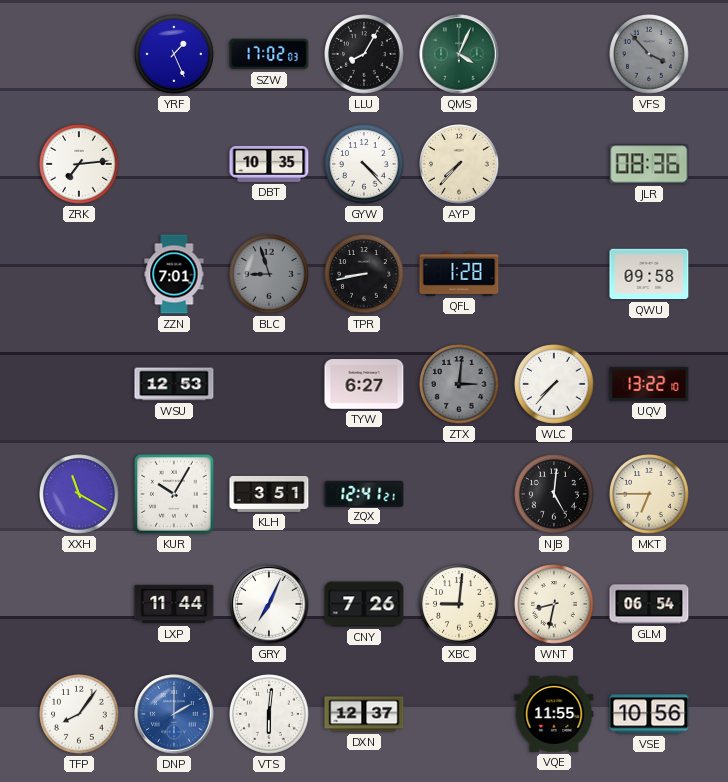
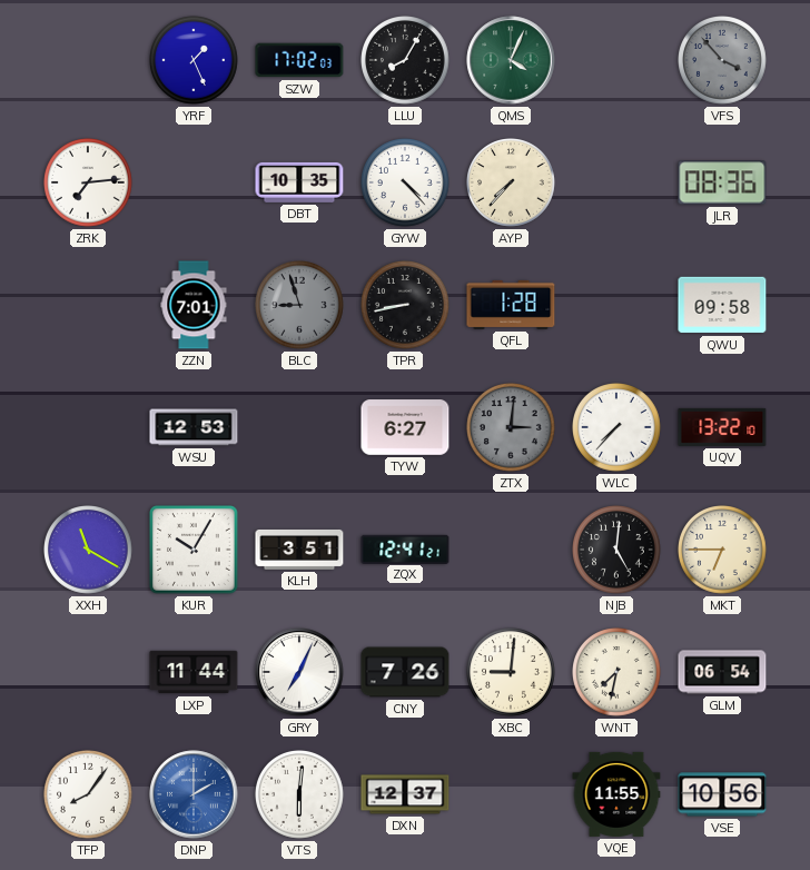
WNT: 8:32 -> 7:32
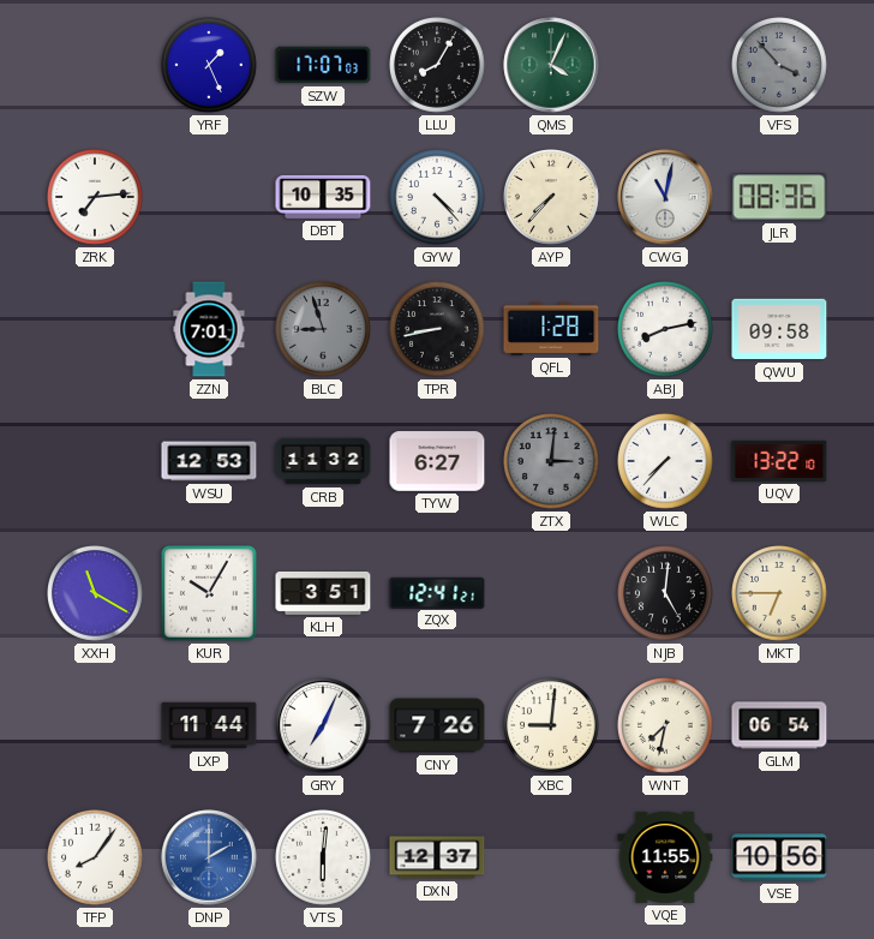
SZW: 17:02 -> 17:07
CWG: none -> 11:02
ABJ: none -> 8:13
CRB: none -> 11:32
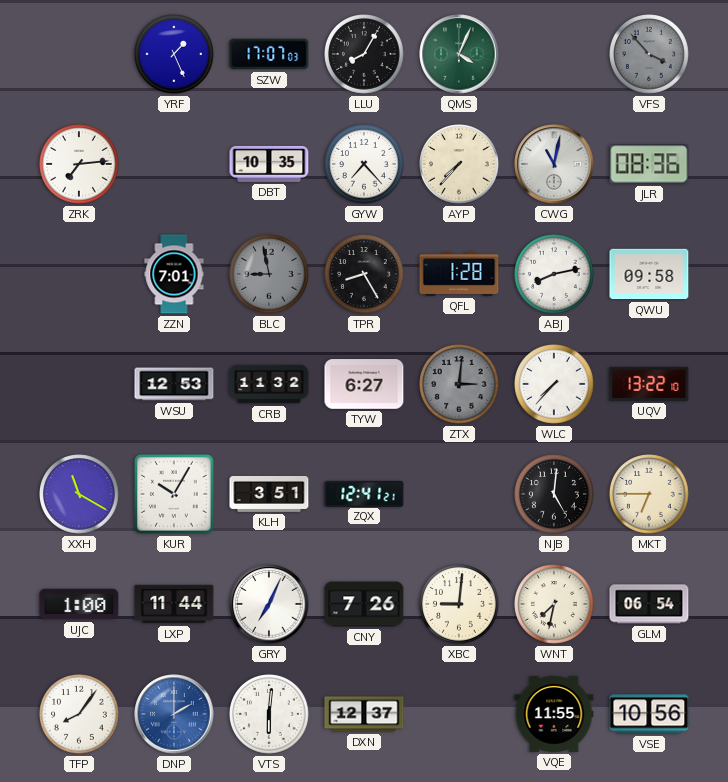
GYW: 4:23 -> 7:23
BLC: 8:57 -> 8:58
TPR: 8:43 -> 8:25
UJC: none -> 1:00
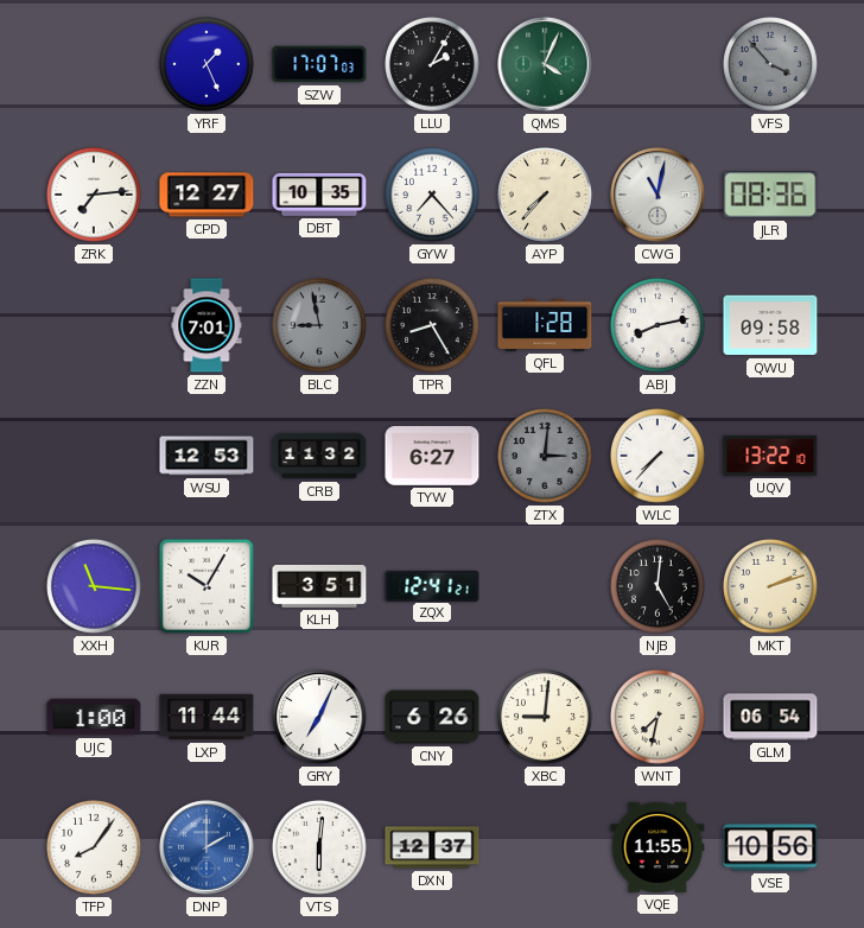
LLU: 8:05 -> 2:05
CPD: none -> 12:27
XXH: 11:20 -> 11:16
MKT: 6:45 -> 2:12
CNY: 7:26 -> 6:26
